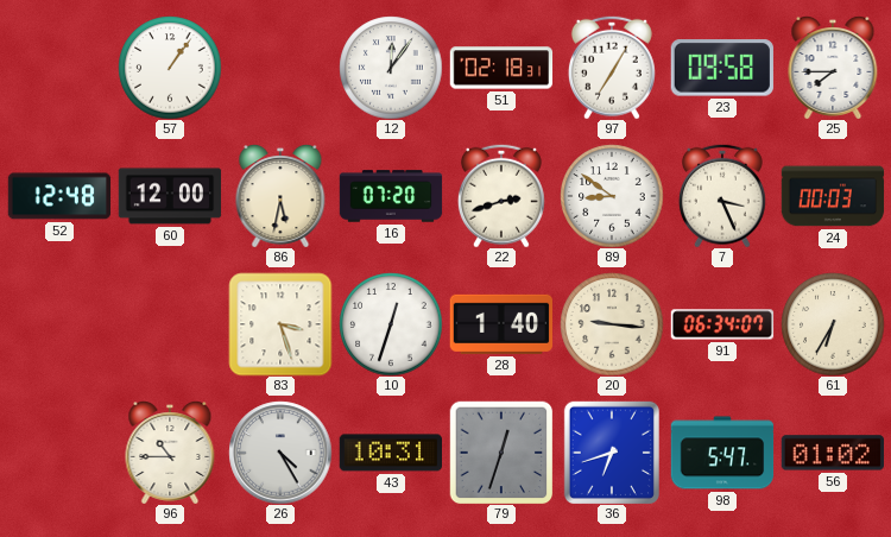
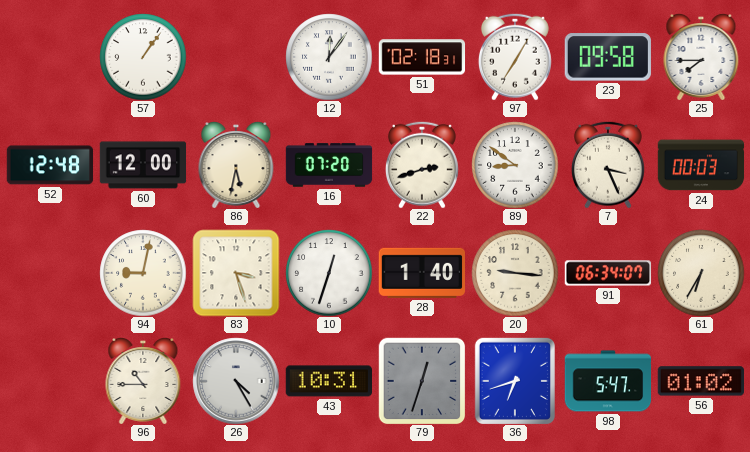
94: none -> 9:02
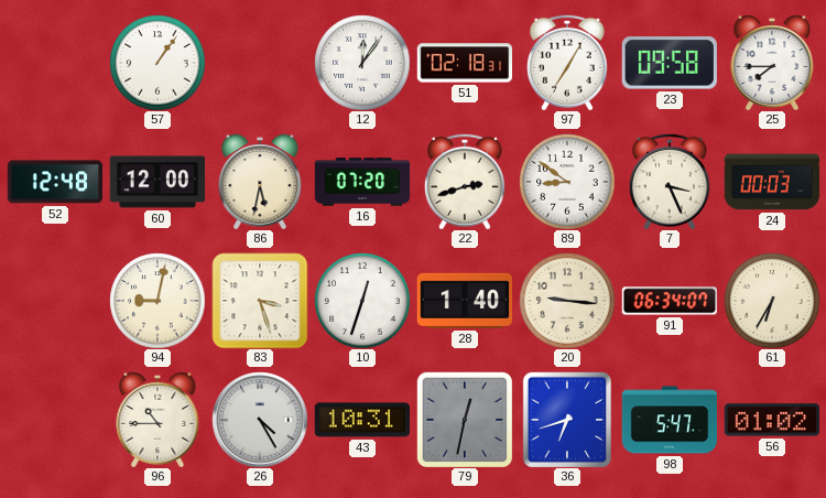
79: 12:33 -> 12:32
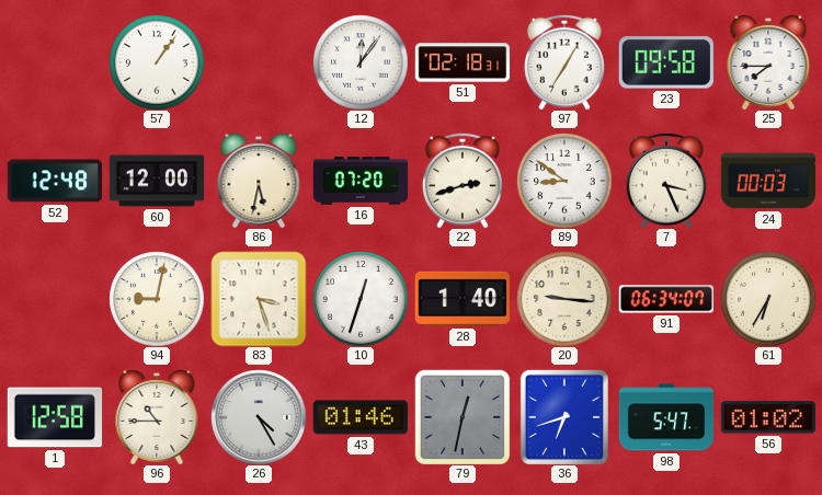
1: none -> 12:58
43: 10:31 -> 01:46
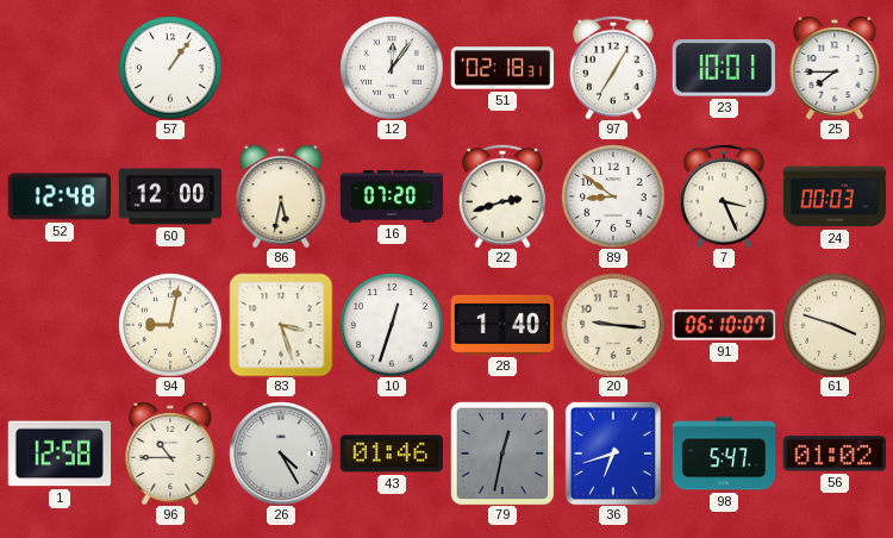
23: 09:58 -> 10:01
91: 06:34 -> 06:10
61: 6:35 -> 3:48
